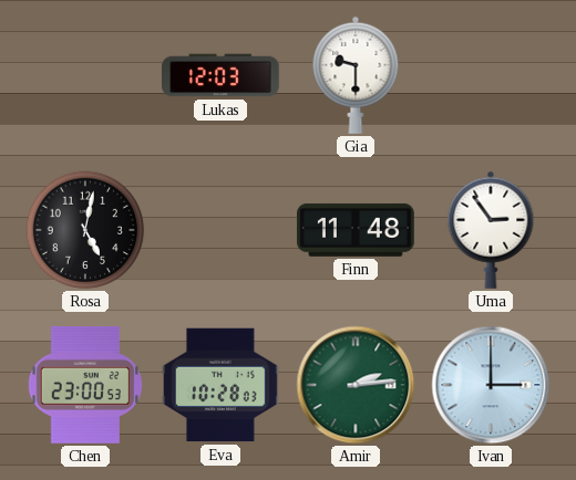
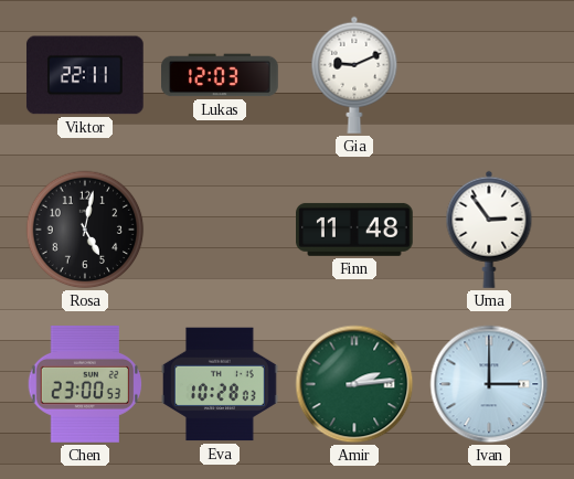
Viktor: none -> 22:11
Gia: 9:30 -> 9:11
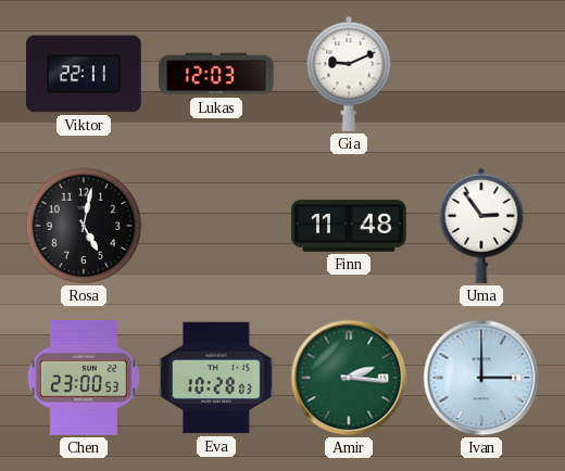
Amir: 2:14 -> 2:16
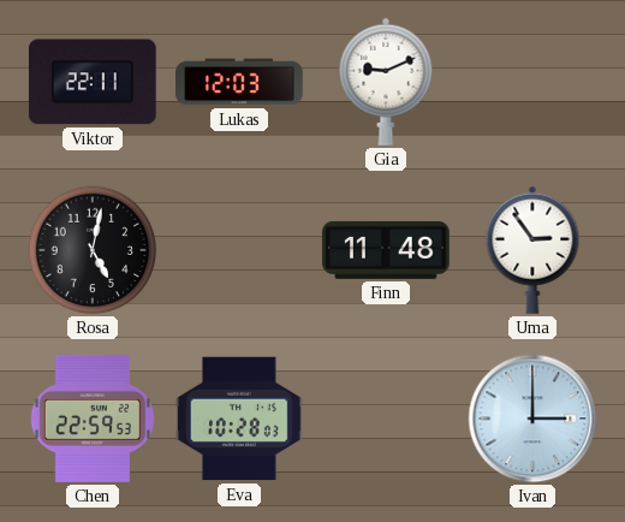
Chen: 23:00 -> 22:59
Amir: 2:16 -> none
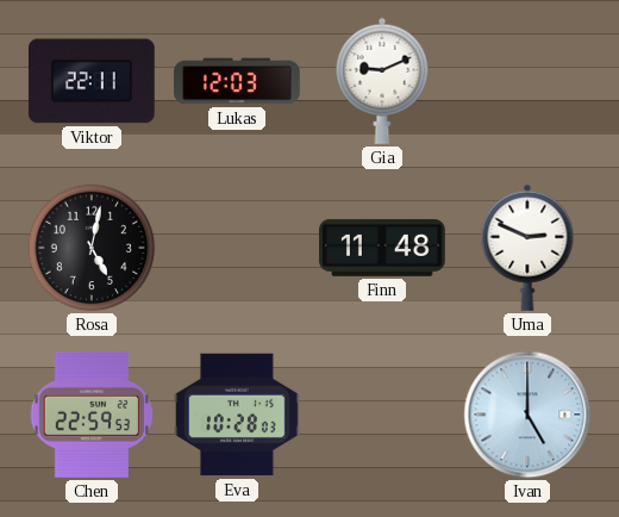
Uma: 2:54 -> 2:49
Ivan: 3:00 -> 5:00
